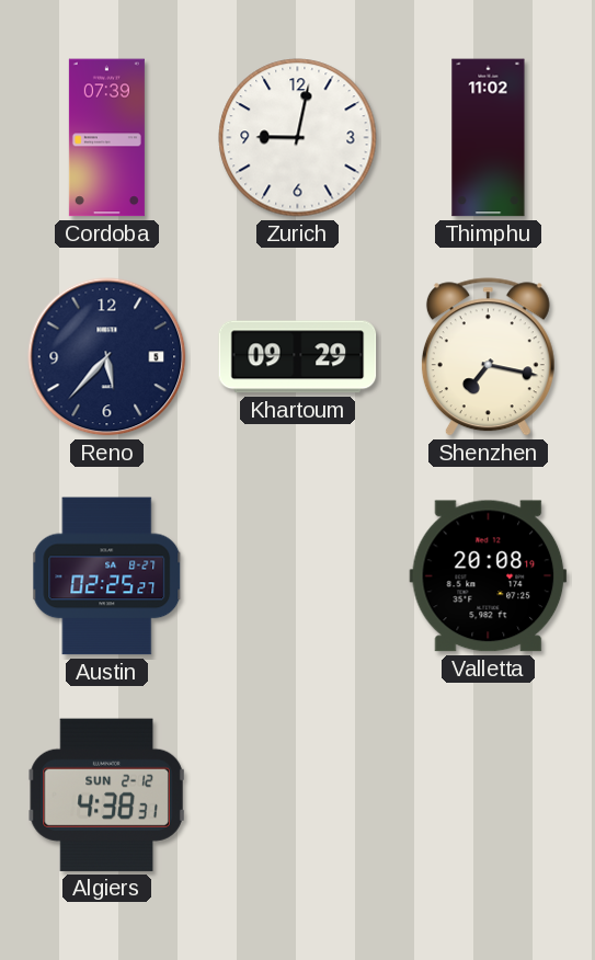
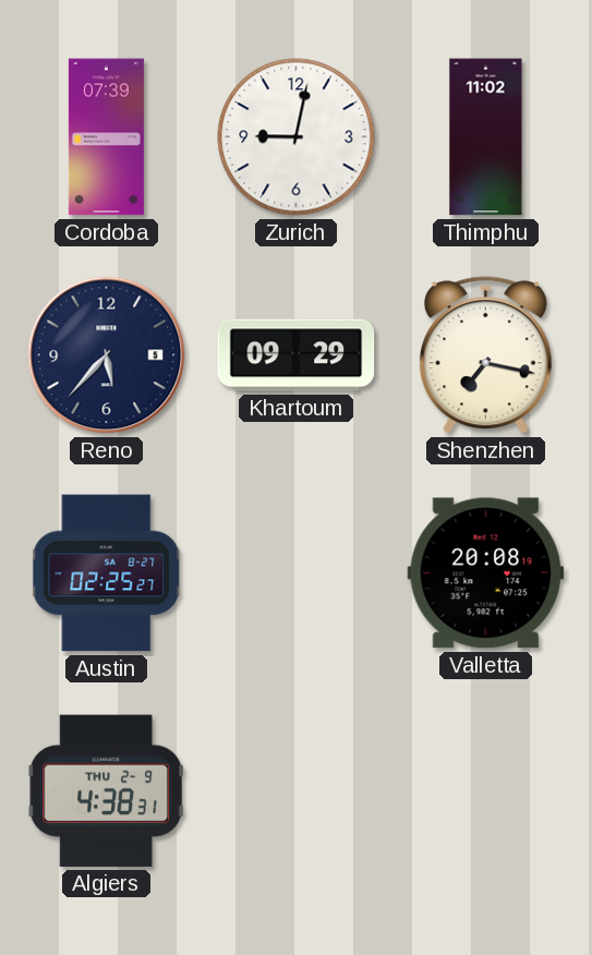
Algiers date: SUN 2-12 -> THU 2-9
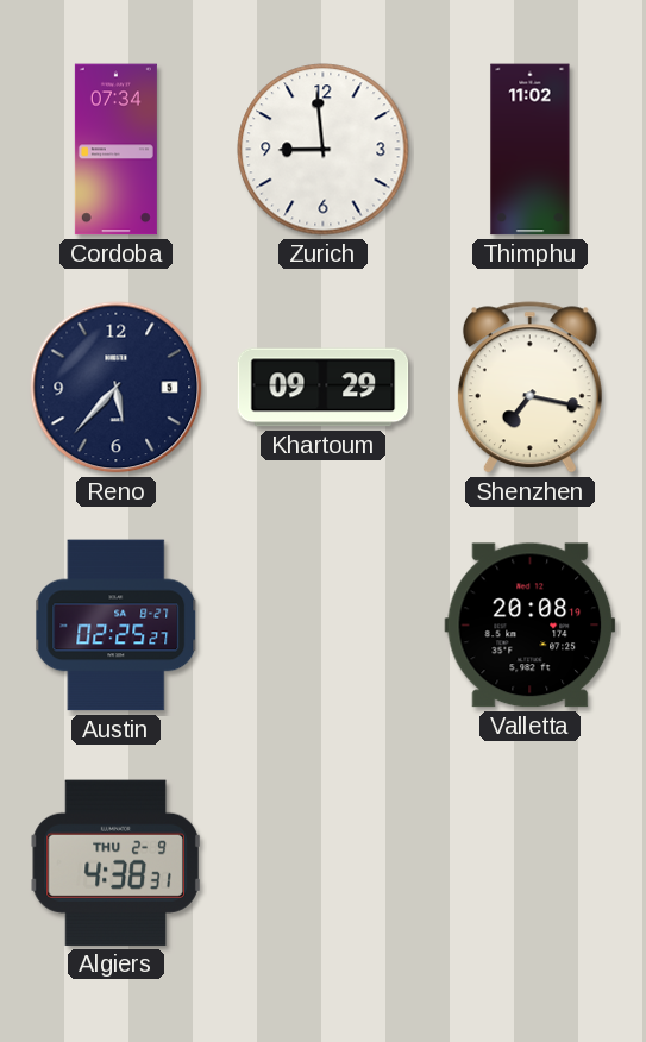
Cordoba: 07:39 -> 07:34
Zurich: 9:02 -> 8:59
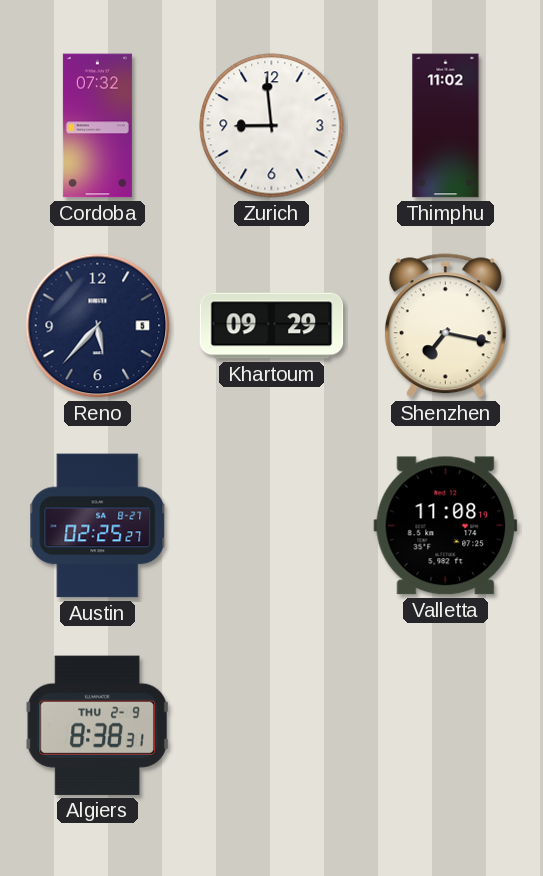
Cordoba: 07:34 -> 07:32
Valletta: 20:08 -> 11:08
Algiers: 4:38 -> 8:38
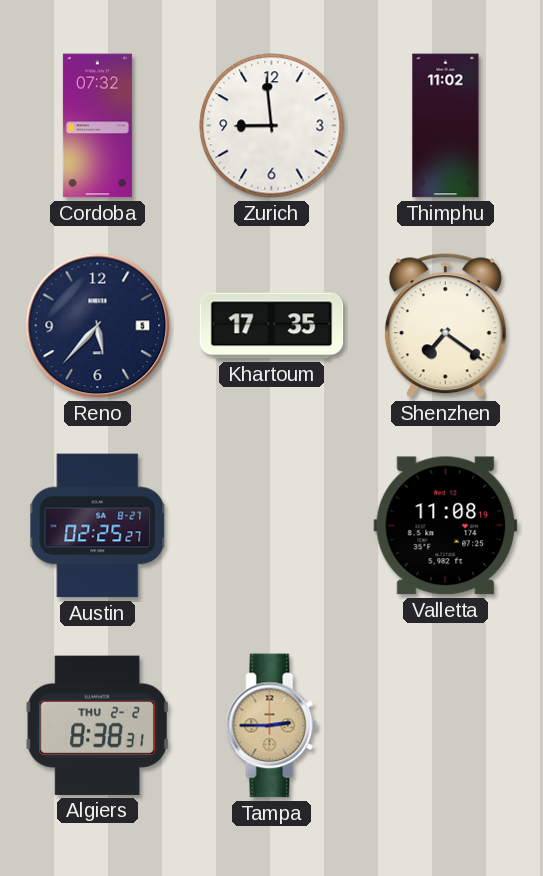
Khartoum: 09:29 -> 17:35
Shenzhen: 7:17 -> 7:21
Algiers date: THU 2-9 -> THU 2-2
Tampa: none -> 2:45
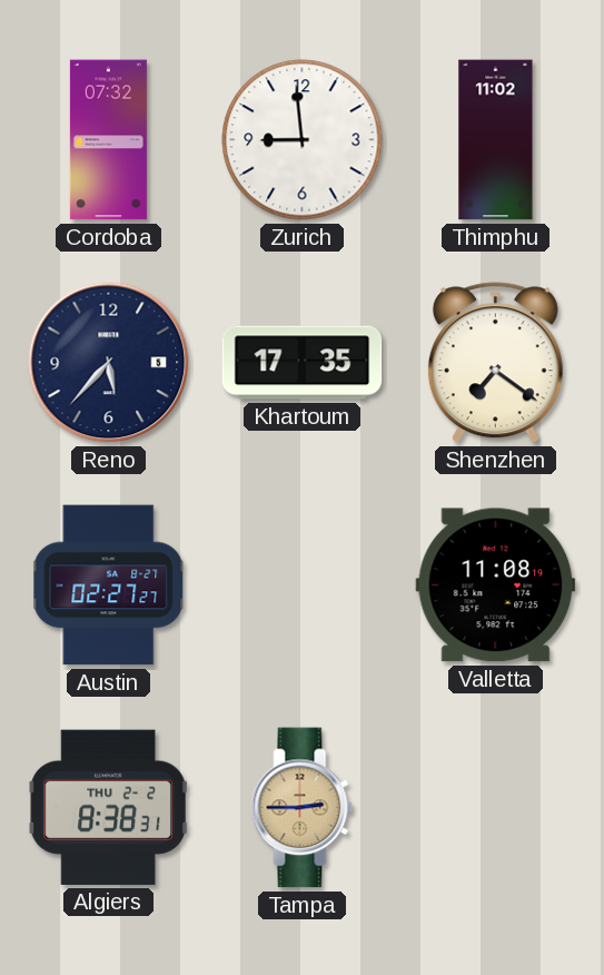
Austin: 02:25 -> 02:27
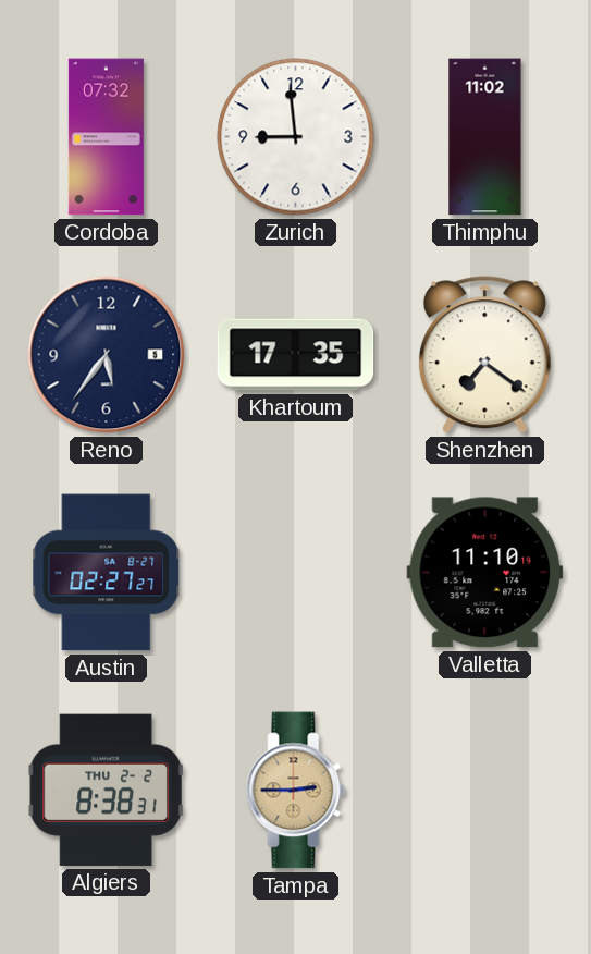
Reno: 5:37 -> 5:36
Valletta: 11:08 -> 11:10
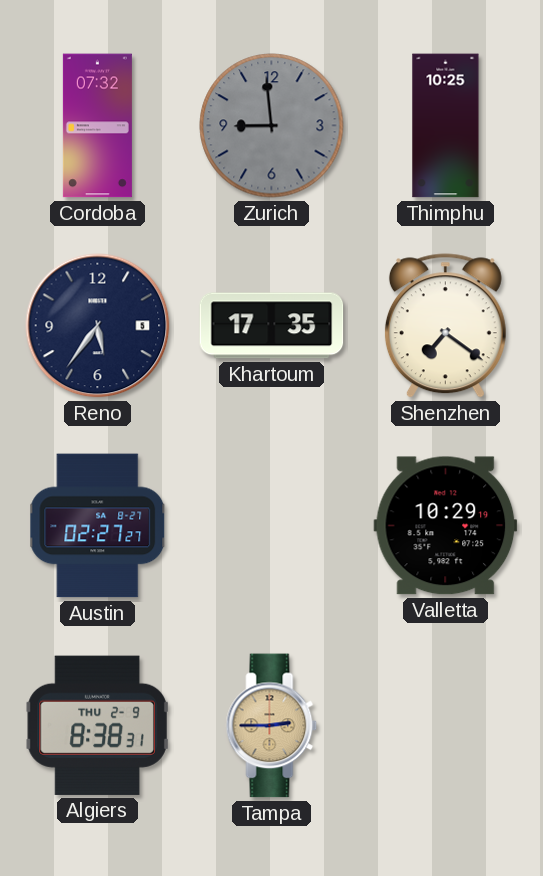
Zurich dial: white -> grey
Thimphu: 11:02 -> 10:25
Valletta: 11:10 -> 10:29
Algiers date: THU 2-2 -> THU 2-9
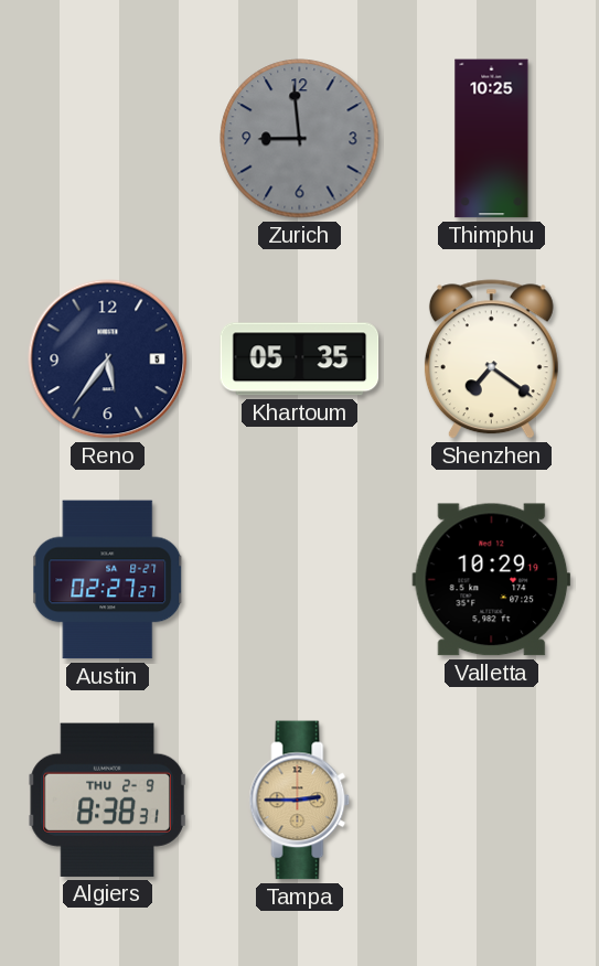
Cordoba: 07:32 -> none
Khartoum: 17:35 -> 05:35
